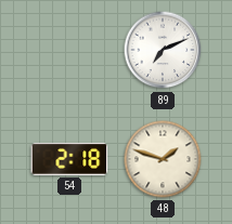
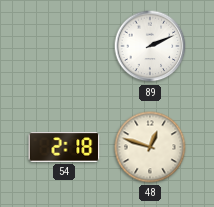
89: 7:11 -> 2:11
48: 1:48 -> 12:48
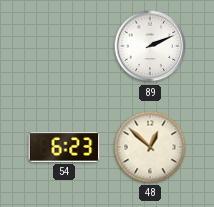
54: 2:18 -> 6:23
48: 12:48 -> 12:52
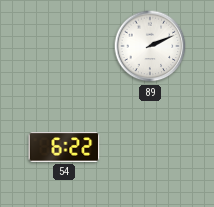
54: 6:23 -> 6:22
48: 12:52 -> none
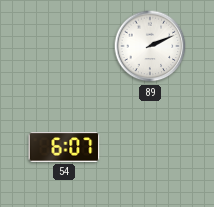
54: 6:22 -> 6:07
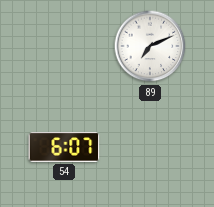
89: 2:11 -> 7:11
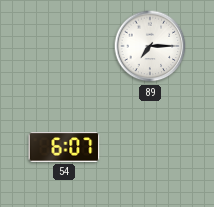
89: 7:11 -> 7:15
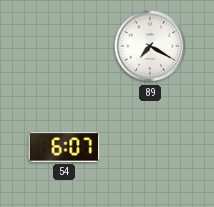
89: 7:15 -> 7:20
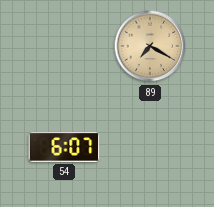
89 dial: white -> champagne
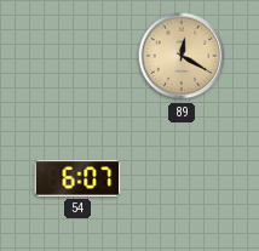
89: 7:20 -> 12:20
